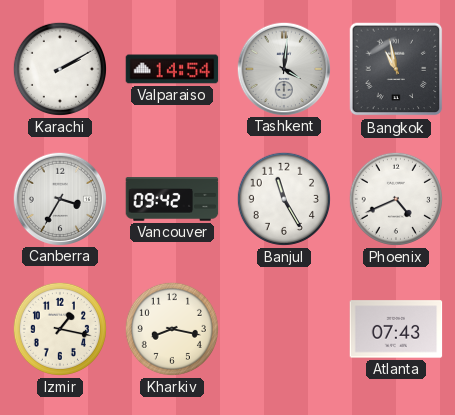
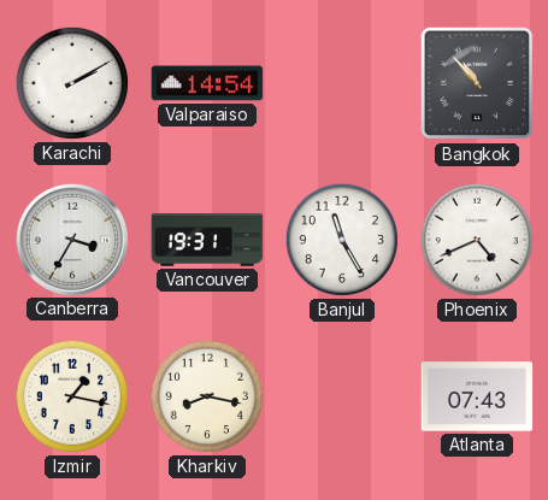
Tashkent: 4:01 -> none
Bangkok: 10:58 -> 10:53
Vancouver: 09:42 -> 19:31
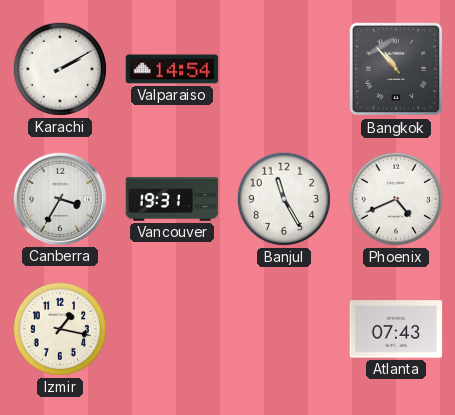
Kharkiv: 8:17 -> none
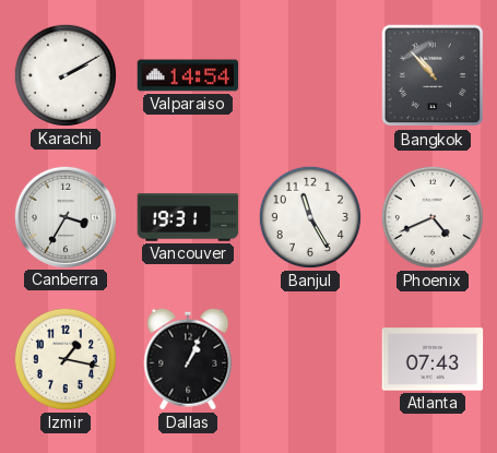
Dallas: none -> 1:04
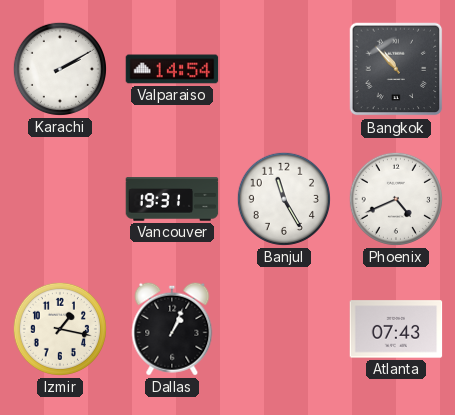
Canberra: 3:35 -> none
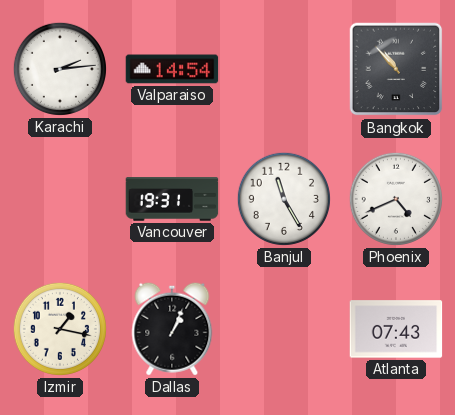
Karachi: 2:10 -> 2:14
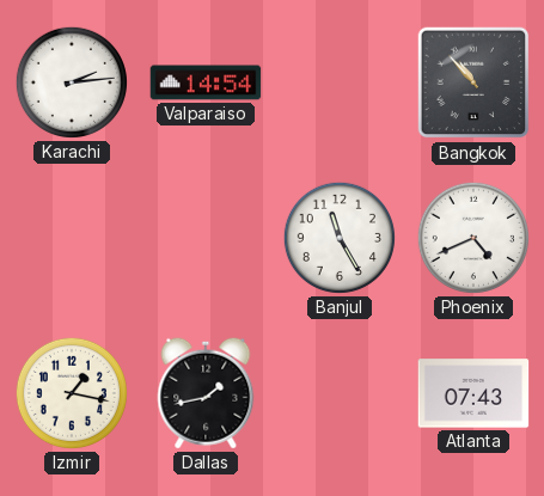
Vancouver: 19:31 -> none
Dallas: 1:04 -> 1:43
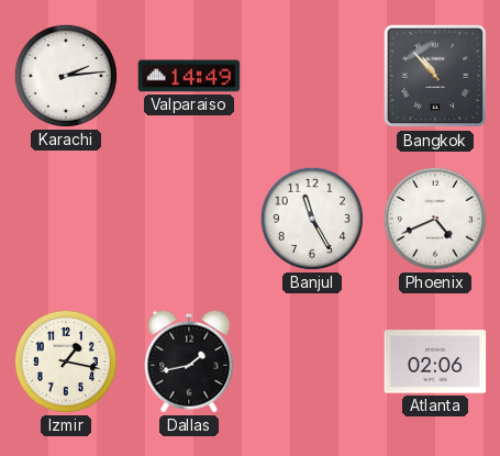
Valparaiso: 14:54 -> 14:49
Atlanta: 07:43 -> 02:06
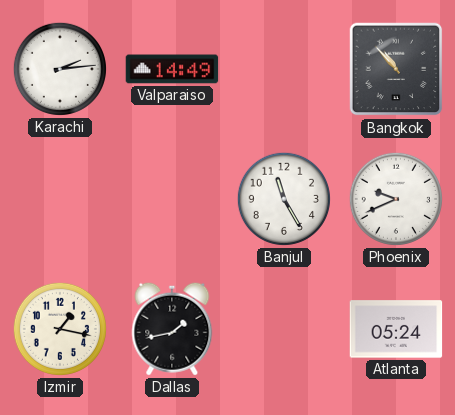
Phoenix: 4:41 -> 9:41
Atlanta: 02:06 -> 05:24
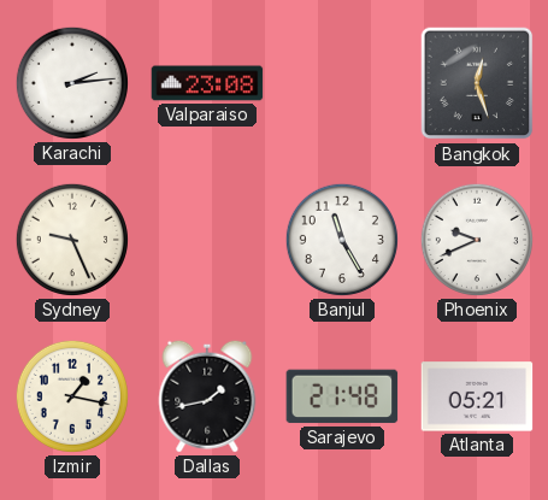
Valparaiso: 14:49 -> 23:08
Bangkok: 10:53 -> 12:27
Sydney: none -> 9:26
Sarajevo: none -> 21:48
Atlanta: 05:24 -> 05:21
